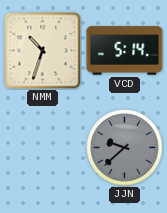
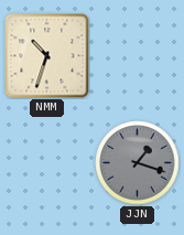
VCD: 5:14 -> none
JJN: 9:38 -> 1:18
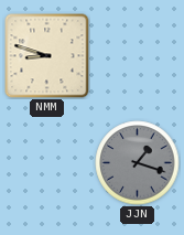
NMM: 10:33 -> 8:48
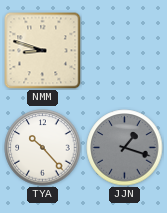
TYA: none -> 10:23
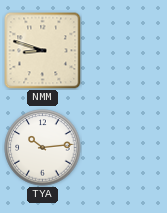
TYA: 10:23 -> 10:14
JJN: 1:18 -> none
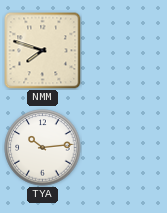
NMM: 8:48 -> 7:48
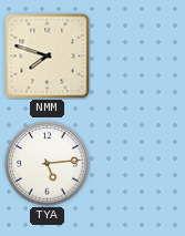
TYA: 10:14 -> 5:14
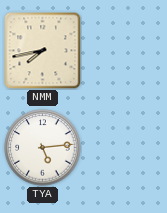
NMM: 7:48 -> 7:43
